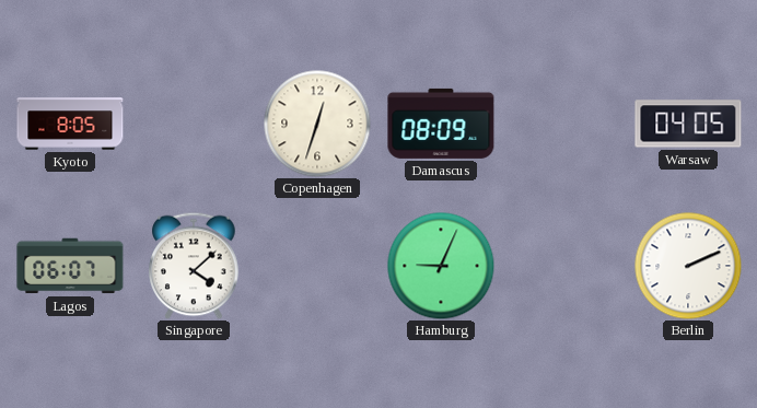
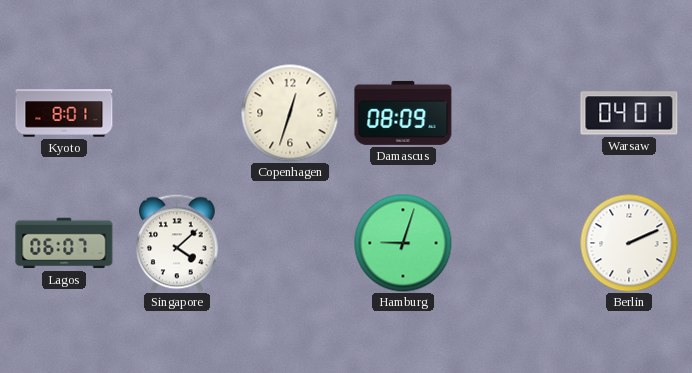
Kyoto: 8:05 -> 8:01
Warsaw: 04:05 -> 04:01
Hamburg: 9:04 -> 9:03
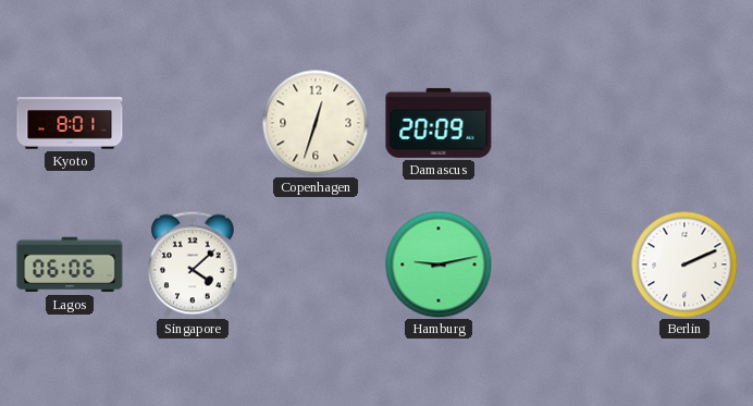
Damascus: 08:09 -> 20:09
Warsaw: 04:01 -> none
Lagos: 06:07 -> 06:06
Hamburg: 9:03 -> 9:13
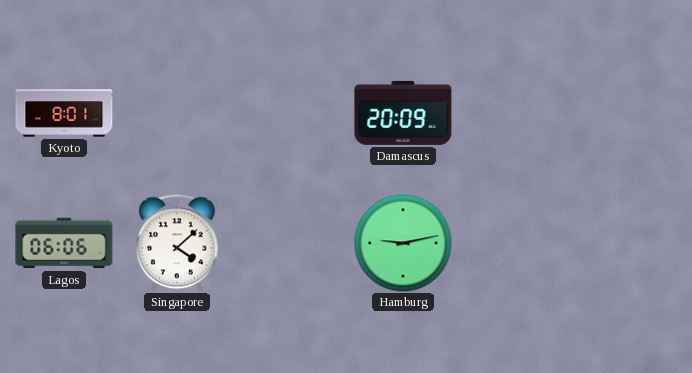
Copenhagen: 12:33 -> none
Berlin: 2:11 -> none
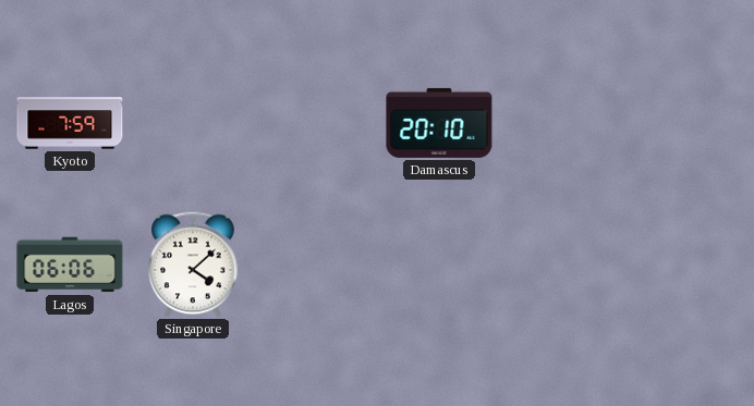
Kyoto: 8:01 -> 7:59
Damascus: 20:09 -> 20:10
Hamburg: 9:13 -> none
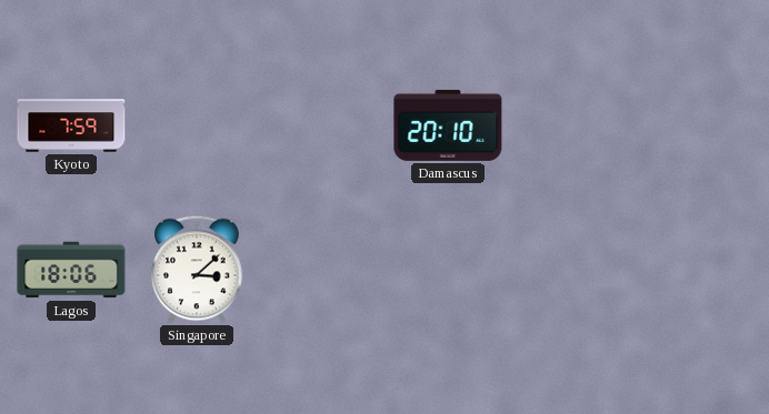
Lagos: 06:06 -> 18:06
Singapore: 4:08 -> 3:08
